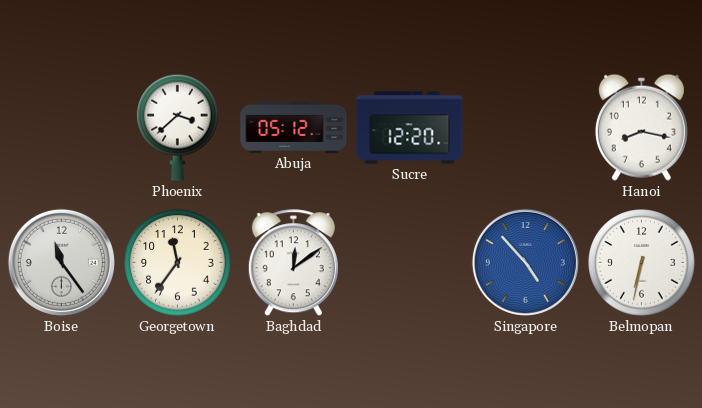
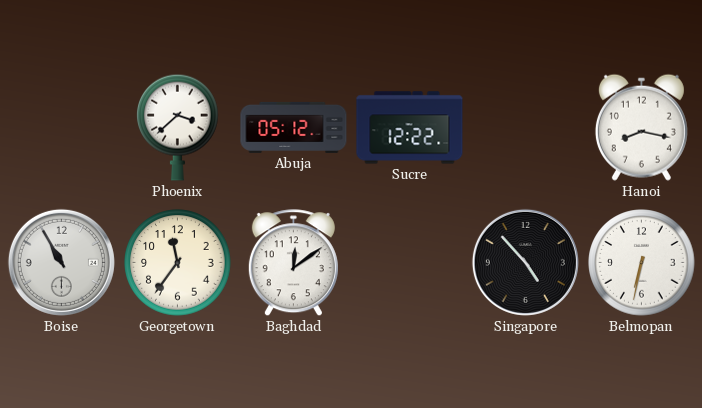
Sucre: 12:20 -> 12:22
Boise: 11:24 -> 10:55
Singapore dial: blue -> black
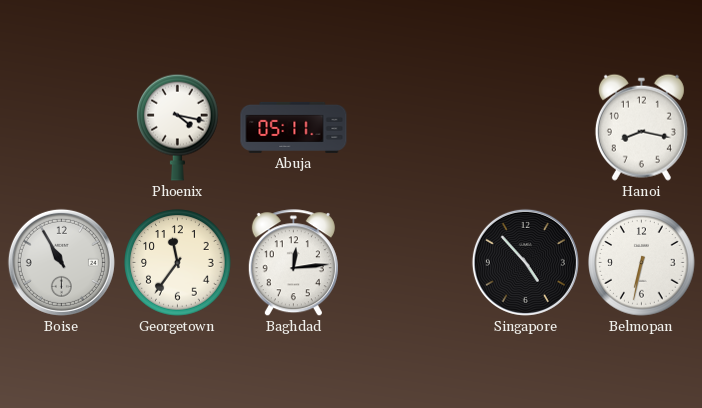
Phoenix: 3:38 -> 4:17
Abuja: 05:12 -> 05:11
Sucre: 12:22 -> none
Baghdad: 12:09 -> 12:14
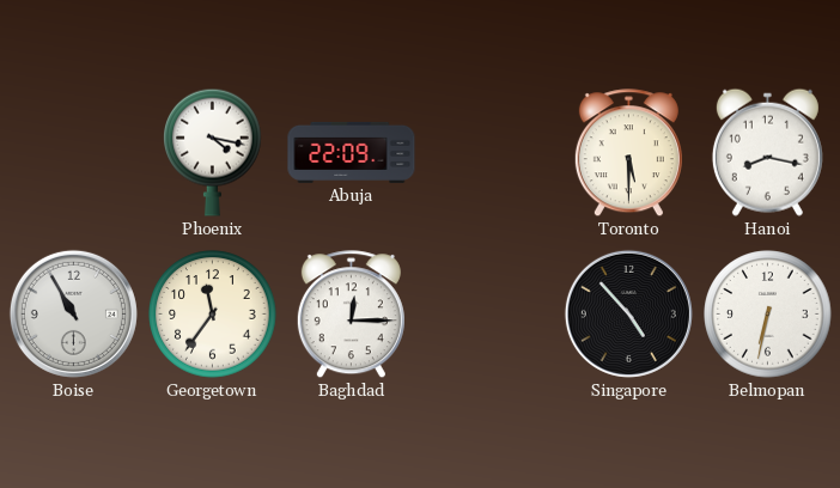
Abuja: 05:11 -> 22:09
Toronto: none -> 5:30
Baghdad: 12:14 -> 12:15
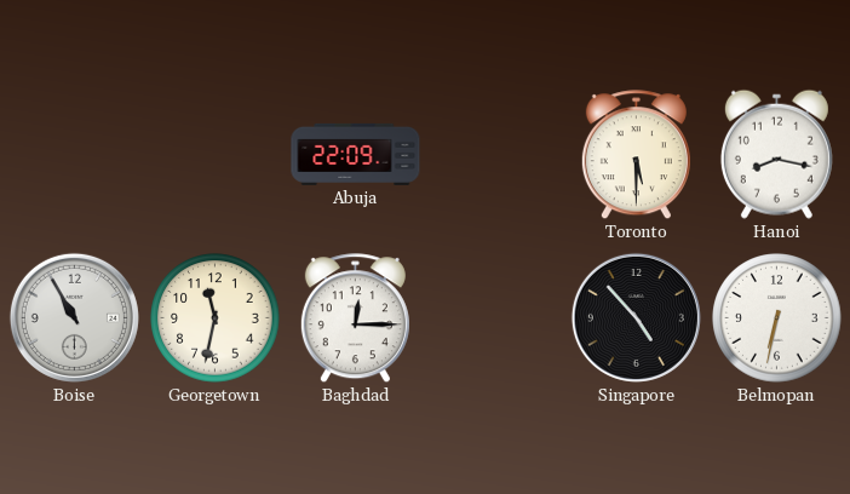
Phoenix: 4:17 -> none
Georgetown: 11:36 -> 11:32
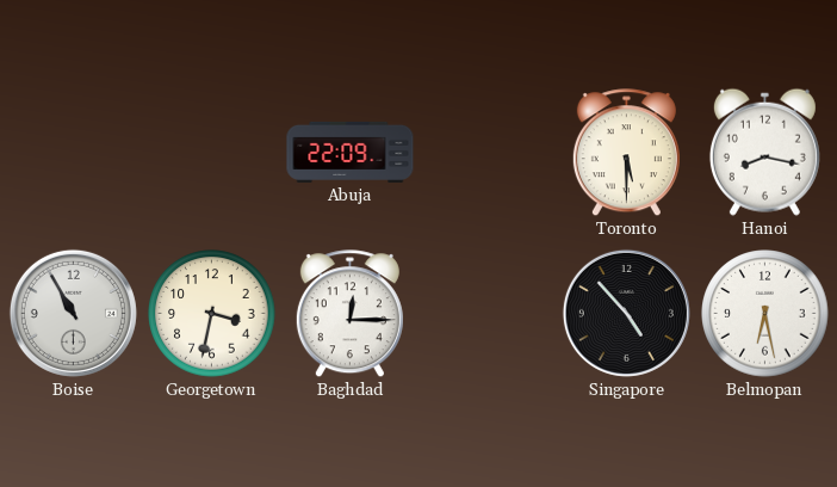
Georgetown: 11:32 -> 3:32
Belmopan: 6:32 -> 6:28
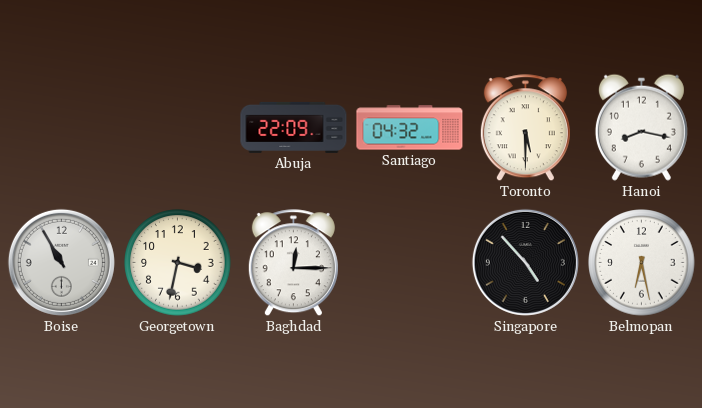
Santiago: none -> 04:32
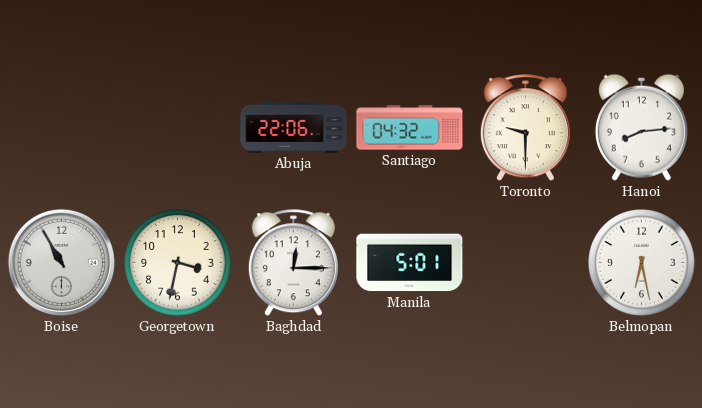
Abuja: 22:09 -> 22:06
Toronto: 5:30 -> 9:30
Hanoi: 8:17 -> 8:14
Manila: none -> 5:01
Singapore: 4:53 -> none
